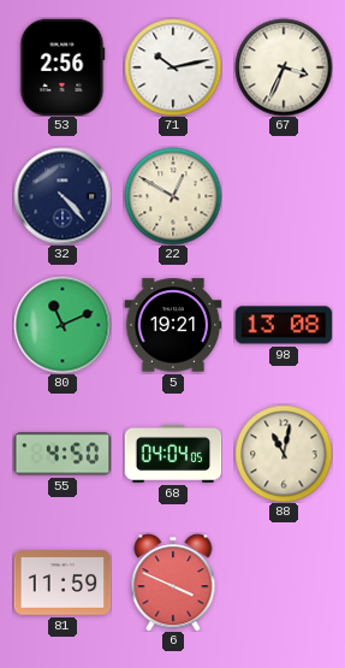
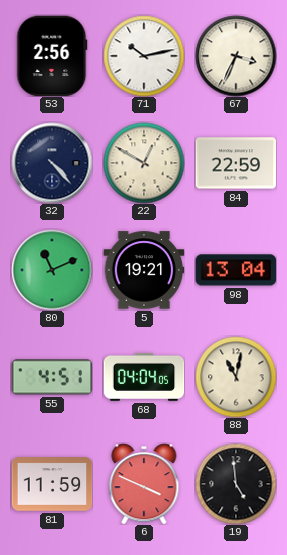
84: none -> 22:59
98: 13:08 -> 13:04
55: 4:50 -> 4:51
19: none -> 4:59
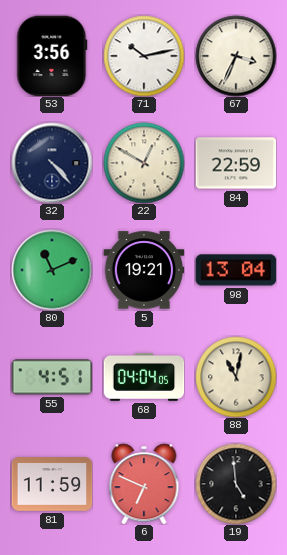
53: 2:56 -> 3:56
6: 3:49 -> 6:49
